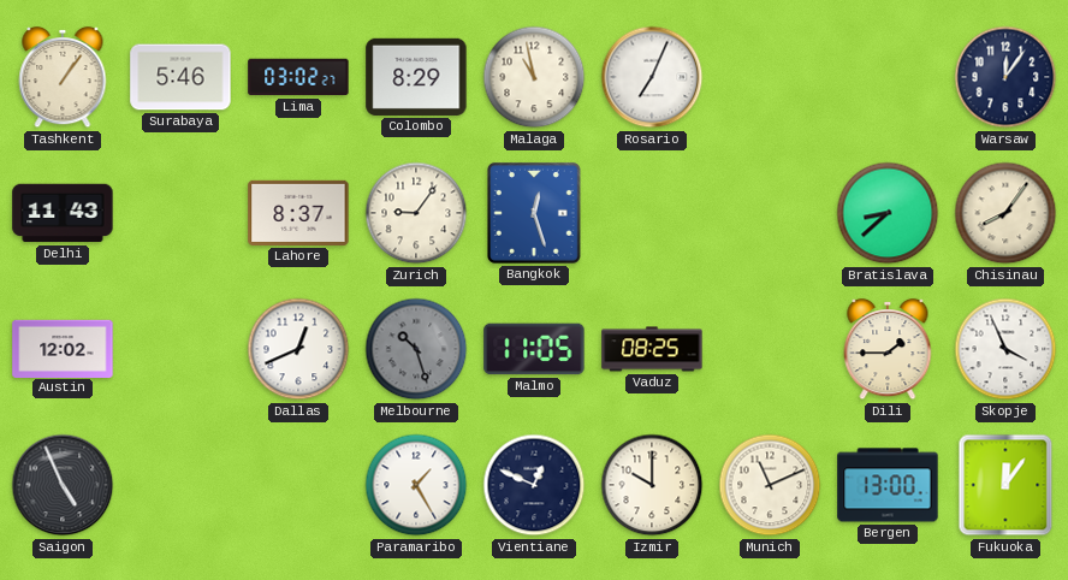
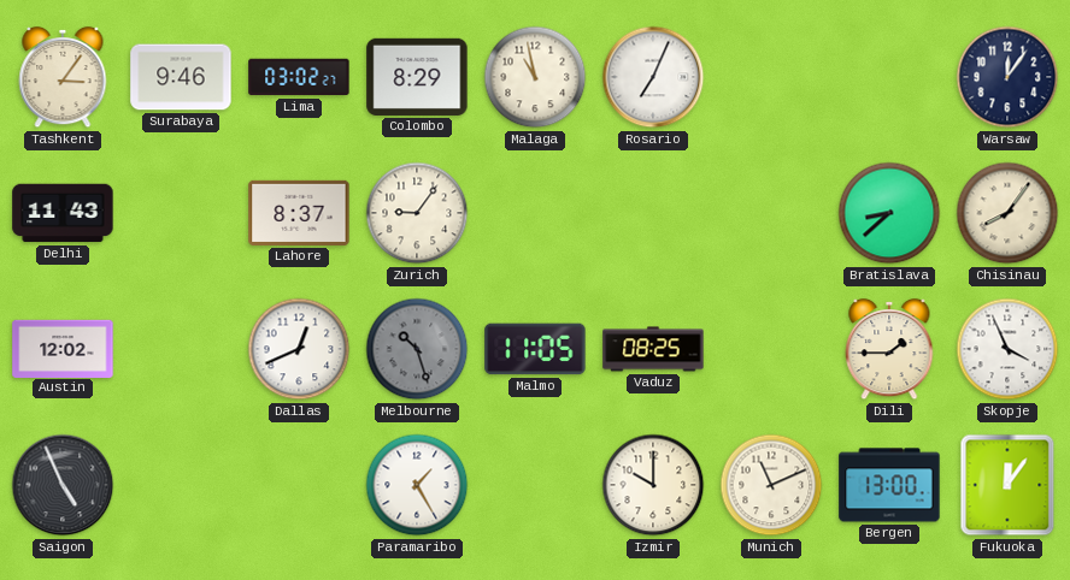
Tashkent: 1:06 -> 3:06
Surabaya: 5:46 -> 9:46
Bangkok: 12:27 -> none
Vientiane: 12:49 -> none
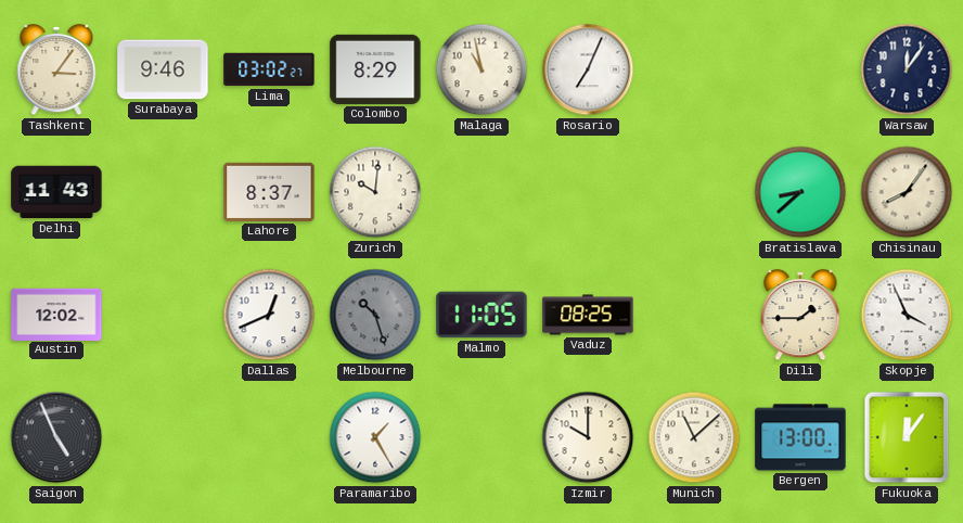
Zurich: 9:06 -> 10:01
Munich: 11:11 -> 11:08
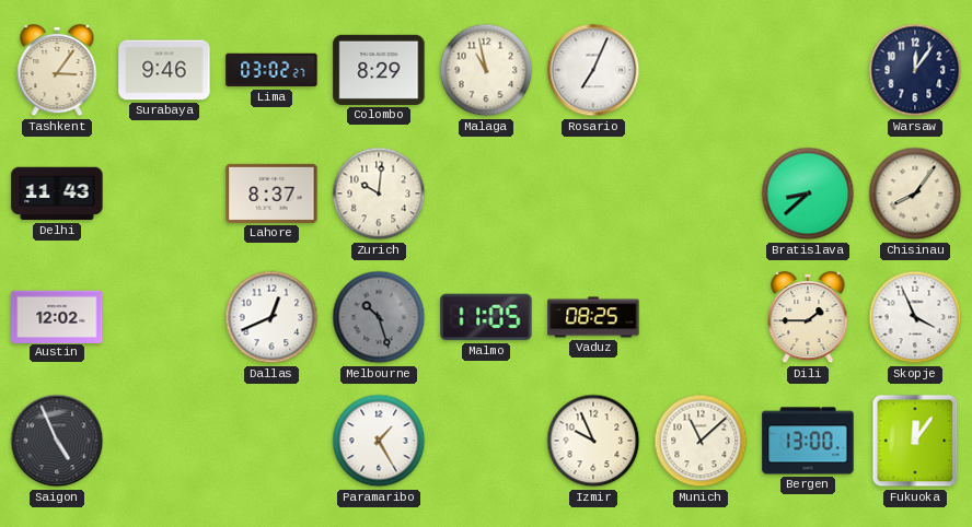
Izmir: 10:00 -> 9:56
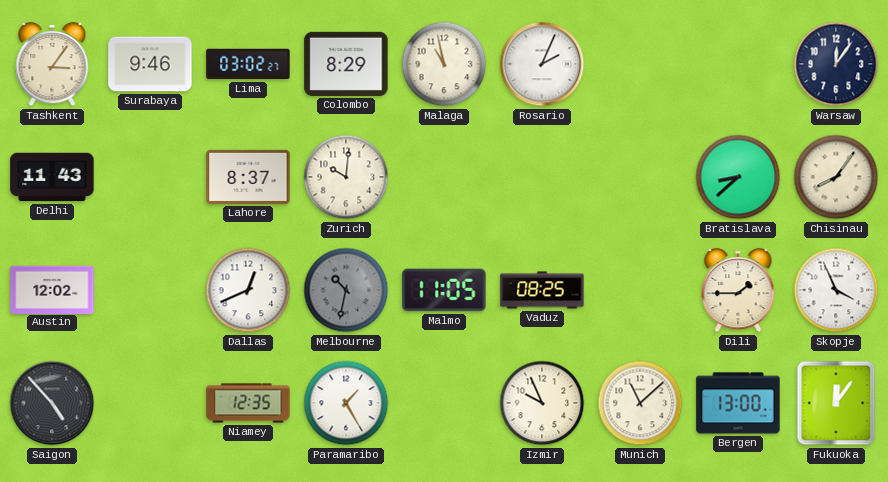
Rosario: 7:04 -> 2:04
Melbourne: 10:27 -> 10:32
Saigon: 4:56 -> 4:53
Niamey: none -> 12:35
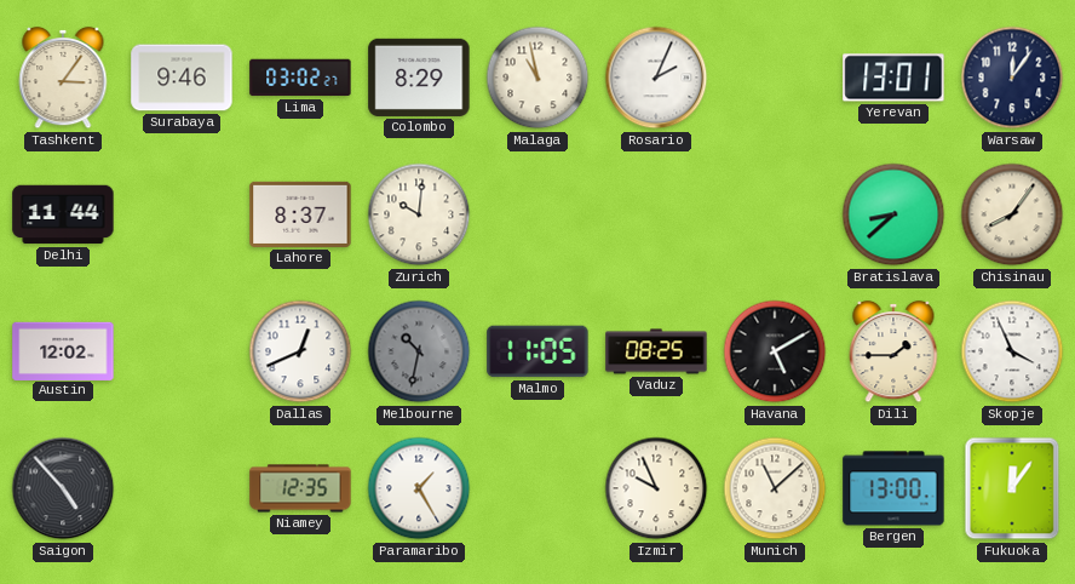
Yerevan: none -> 13:01
Delhi: 11:43 -> 11:44
Havana: none -> 5:10
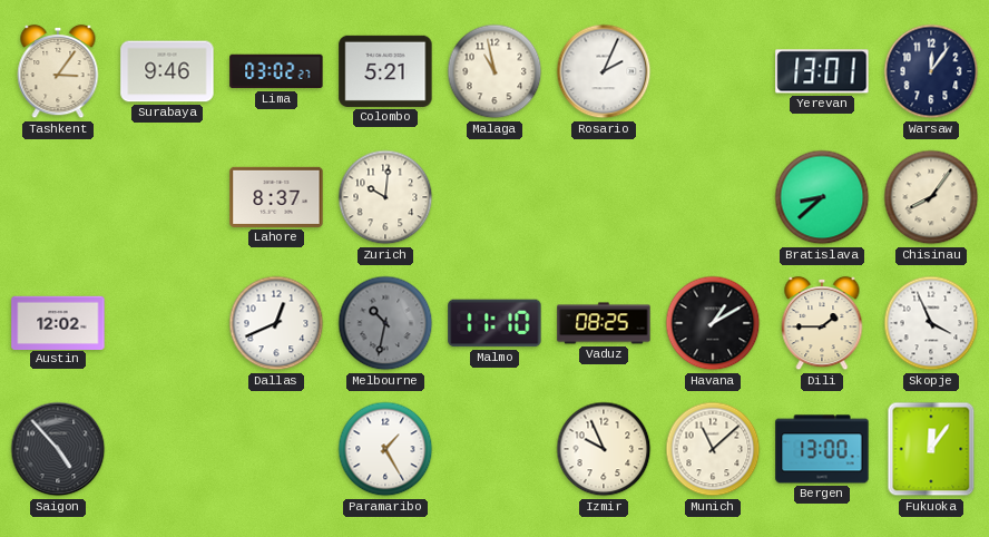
Colombo: 8:29 -> 5:21
Delhi: 11:44 -> none
Malmo: 11:05 -> 11:10
Havana: 5:10 -> 1:10
Niamey: 12:35 -> none
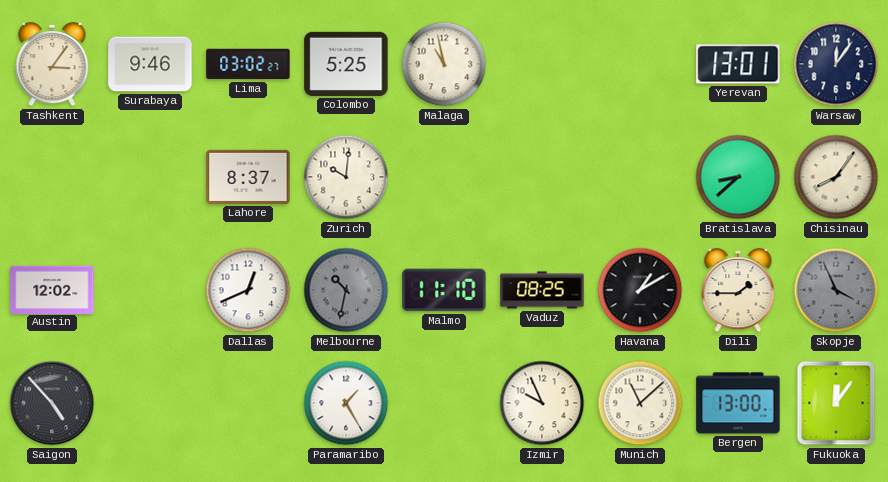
Colombo: 5:21 -> 5:25
Rosario: 2:04 -> none
Skopje dial: white -> grey
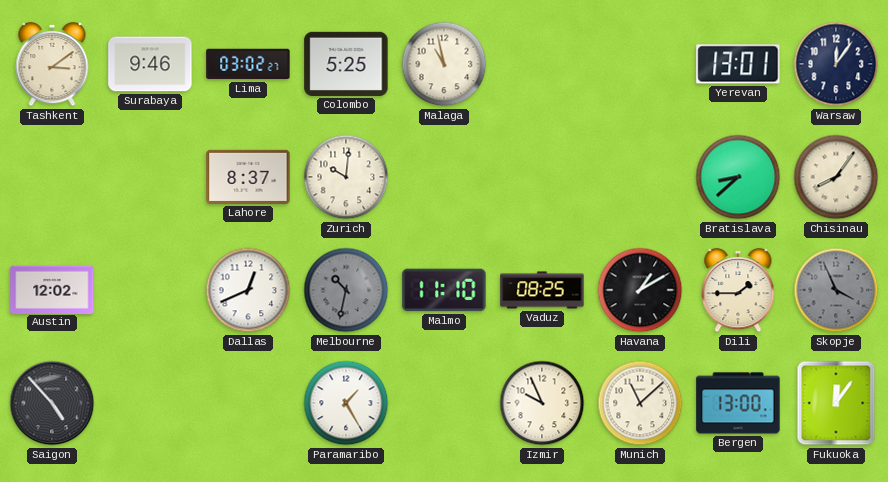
Tashkent: 3:06 -> 3:09
